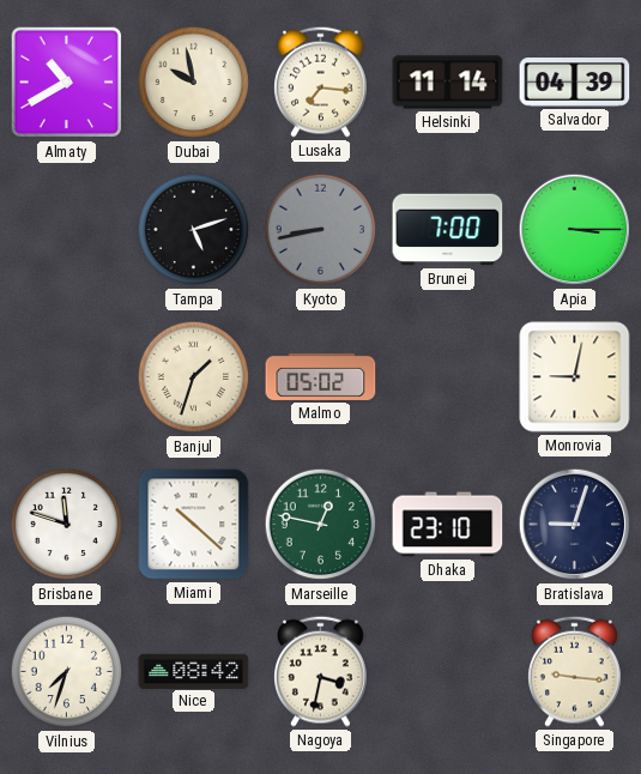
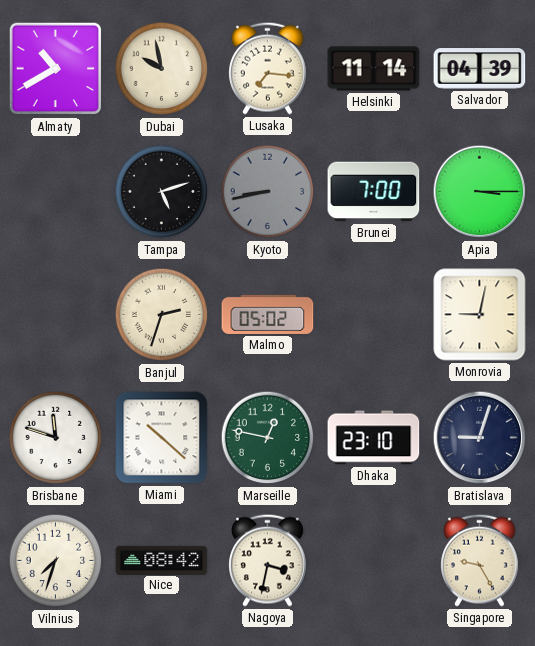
Banjul: 1:33 -> 2:33
Singapore: 9:16 -> 9:25
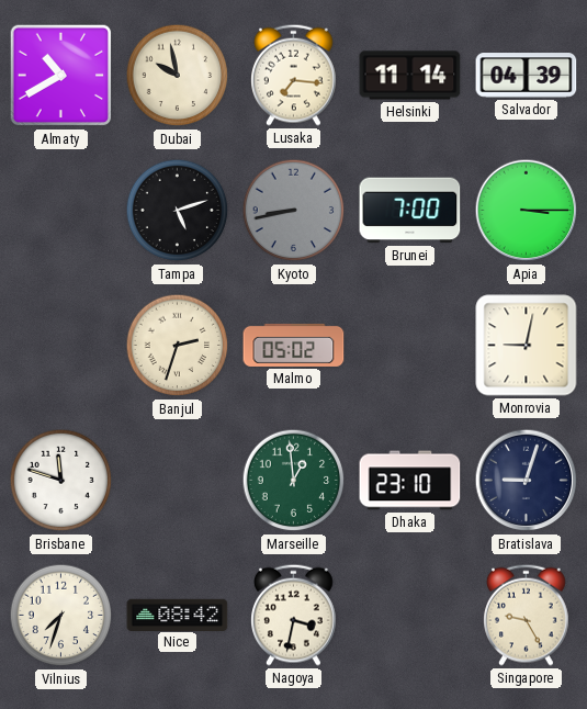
Miami: 10:22 -> none
Marseille: 12:47 -> 12:59
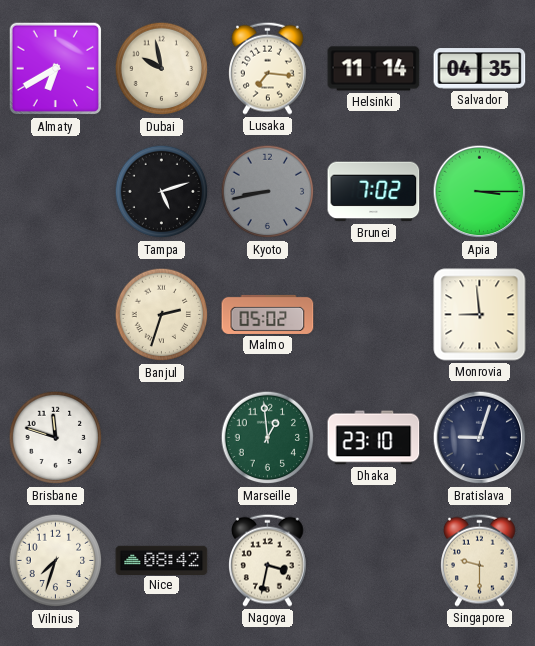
Almaty: 10:40 -> 6:40
Salvador: 04:39 -> 04:35
Brunei: 7:00 -> 7:02
Monrovia: 9:02 -> 8:59
Singapore: 9:25 -> 9:30
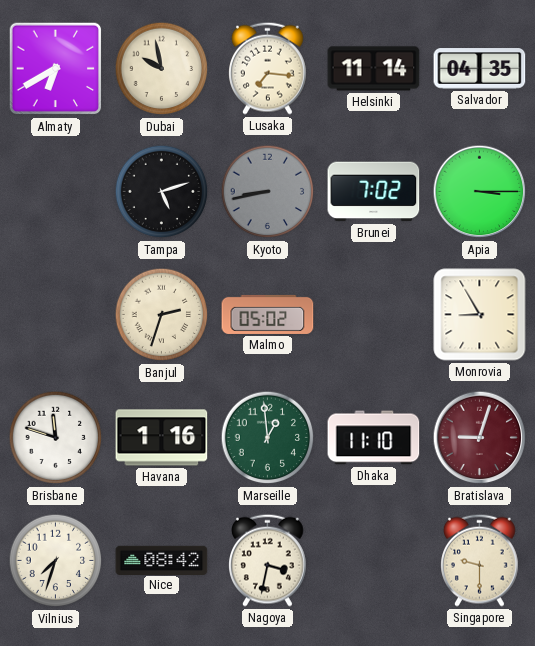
Monrovia: 8:59 -> 8:55
Havana: none -> 1:16
Dhaka: 23:10 -> 11:10
Bratislava dial: navy -> burgundy
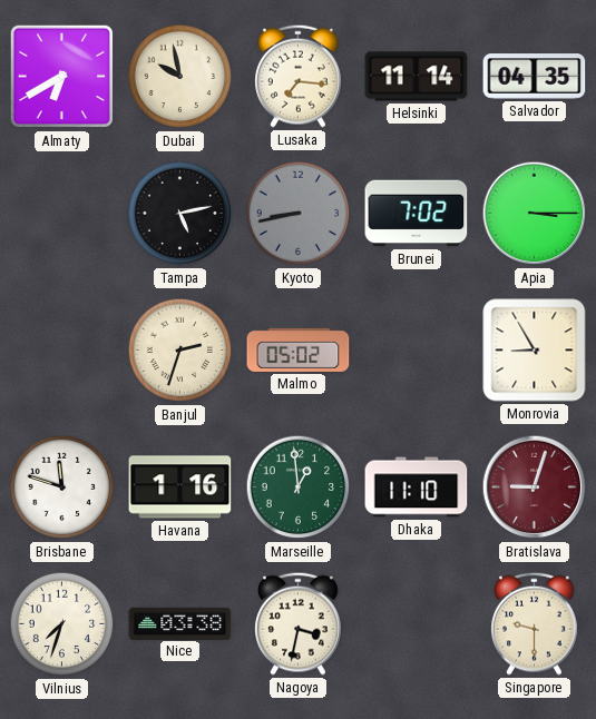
Tampa: 5:12 -> 5:13
Nice: 08:42 -> 03:38
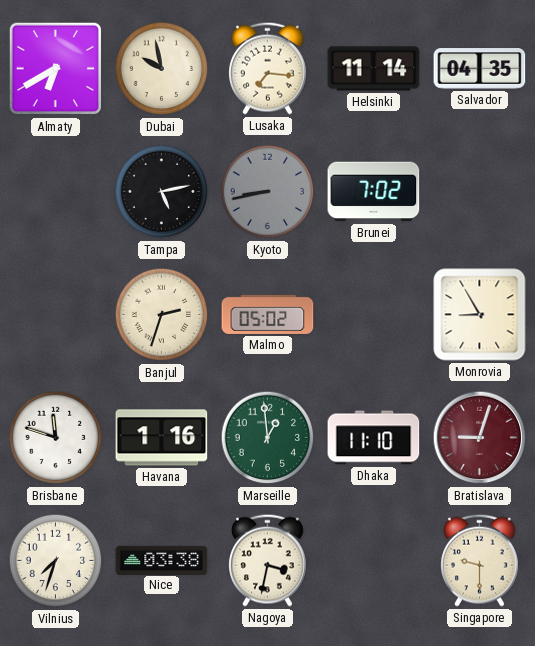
Apia: 3:15 -> none
